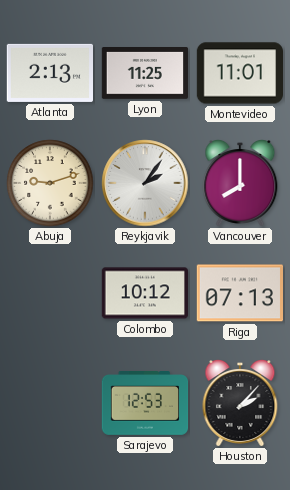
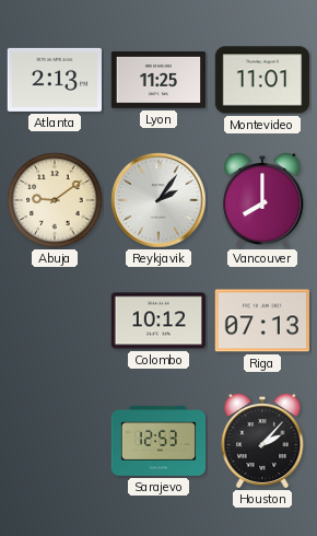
Abuja: 9:12 -> 9:09
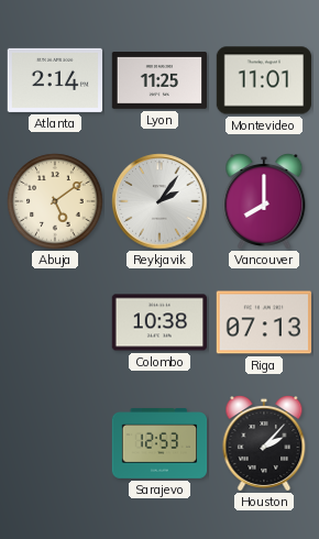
Atlanta: 2:13 -> 2:14
Abuja: 9:09 -> 5:09
Colombo: 10:12 -> 10:38
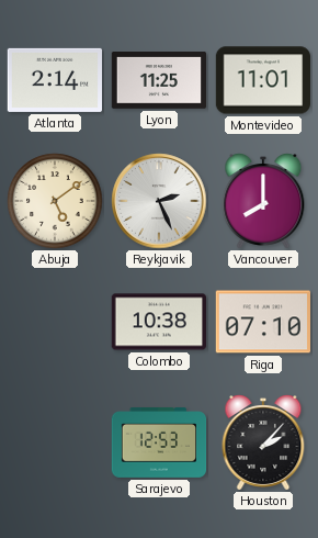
Reykjavik: 2:06 -> 2:26
Riga: 07:13 -> 07:10
